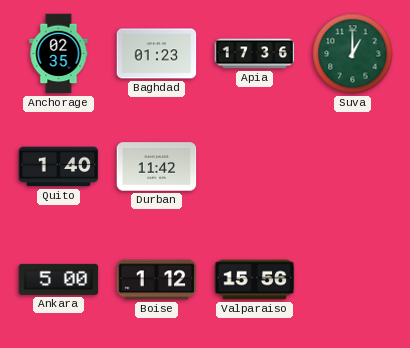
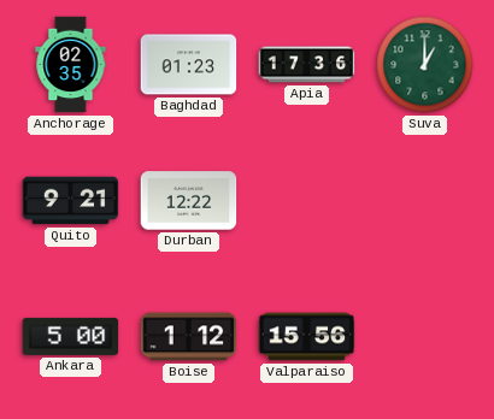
Quito: 1:40 -> 9:21
Durban: 11:42 -> 12:22
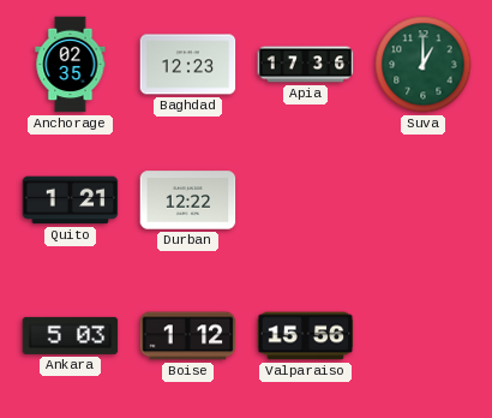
Baghdad: 01:23 -> 12:23
Quito: 9:21 -> 1:21
Ankara: 5:00 -> 5:03
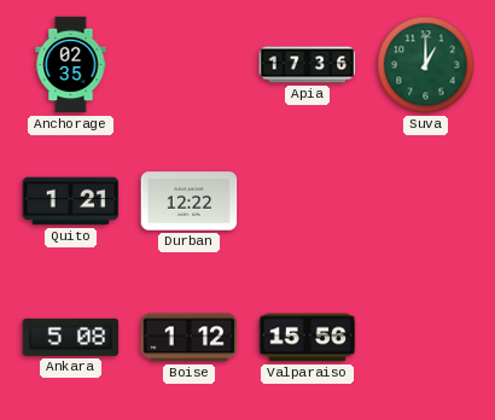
Baghdad: 12:23 -> none
Ankara: 5:03 -> 5:08
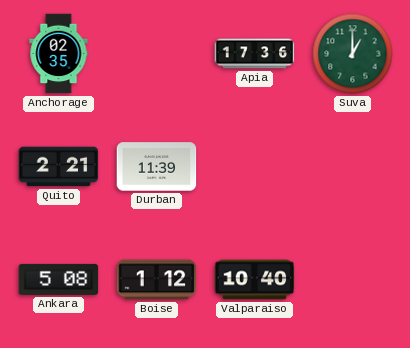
Quito: 1:21 -> 2:21
Durban: 12:22 -> 11:39
Valparaiso: 15:56 -> 10:40
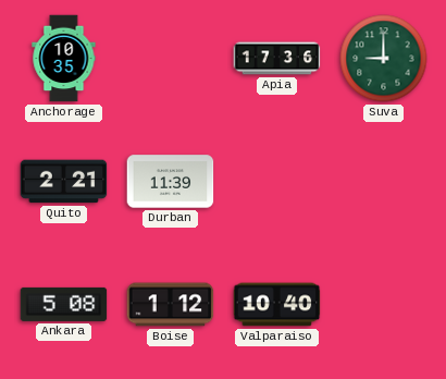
Anchorage: 02:35 -> 10:35
Suva: 1:00 -> 9:00
